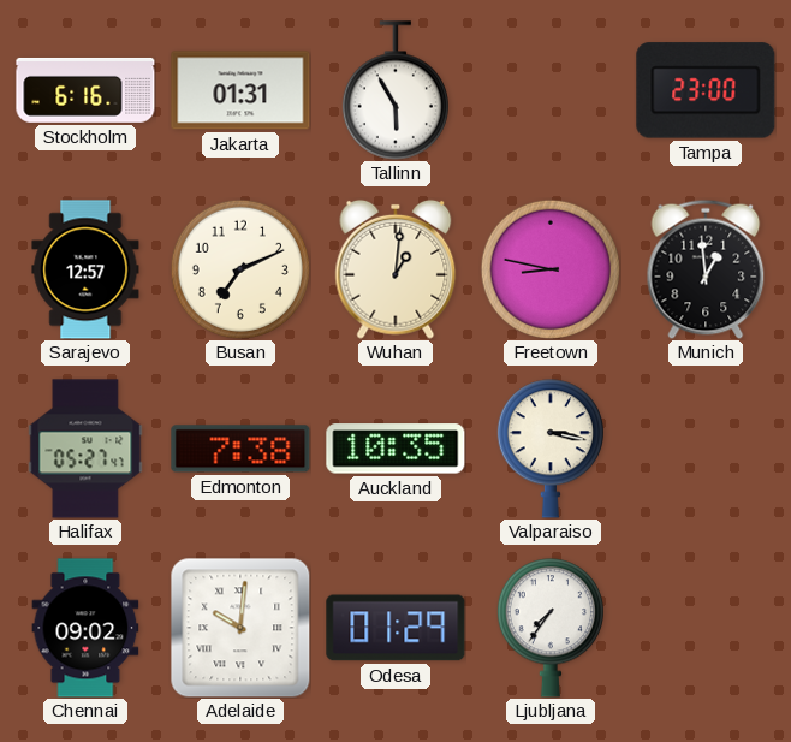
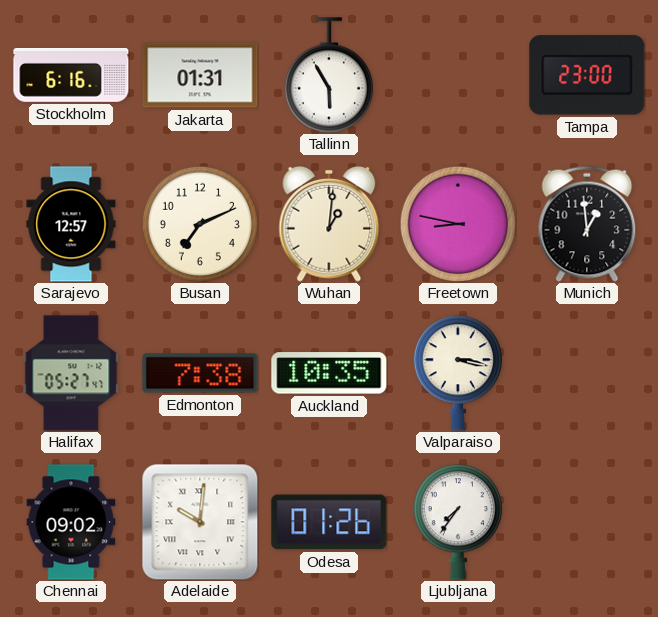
Odesa: 01:29 -> 01:26
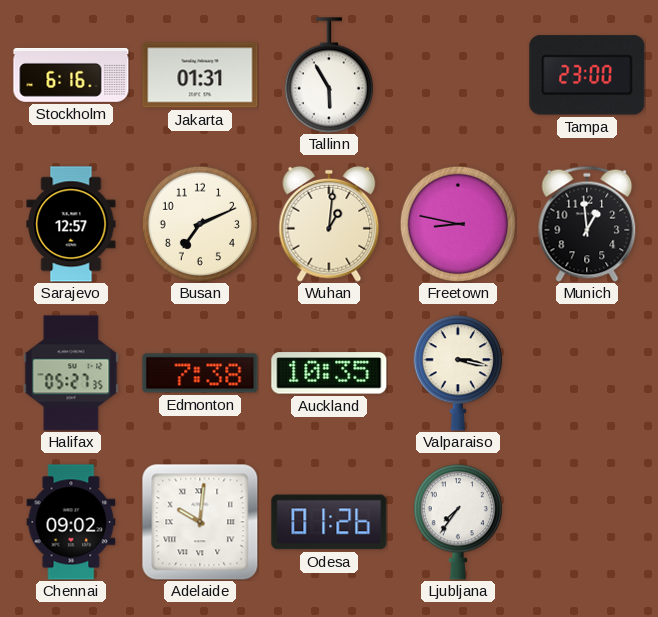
Halifax: 05:27:47 -> 05:27:35
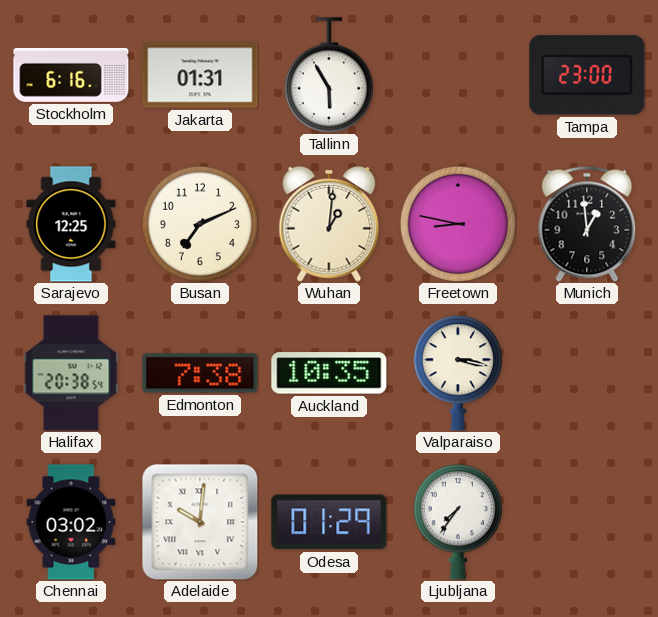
Sarajevo: 12:57 -> 12:25
Halifax: 05:27 -> 20:38
Chennai: 09:02 -> 03:02
Odesa: 01:26 -> 01:29
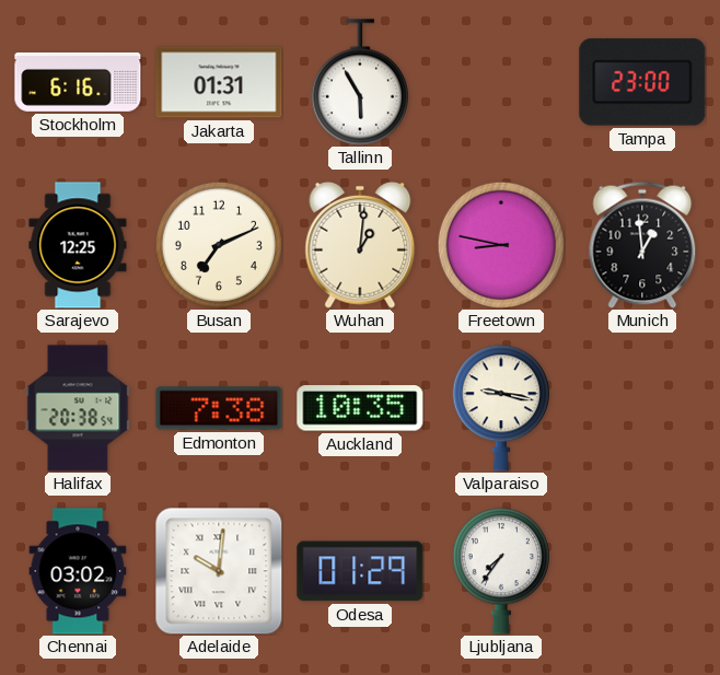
Valparaiso: 3:17 -> 9:17
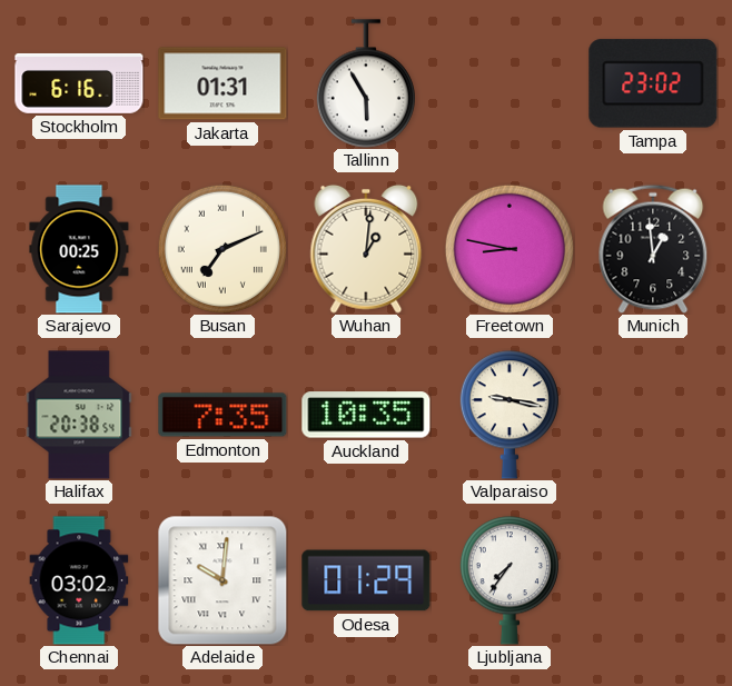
Tampa: 23:00 -> 23:02
Sarajevo: 12:25 -> 00:25
Busan numerals: Arabic -> Roman
Edmonton: 7:38 -> 7:35
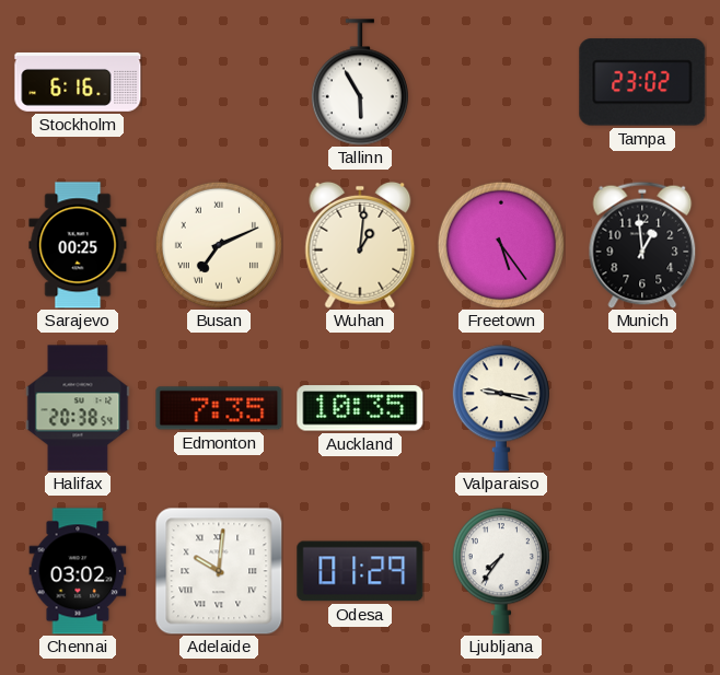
Jakarta: 01:31 -> none
Freetown: 8:47 -> 5:24
